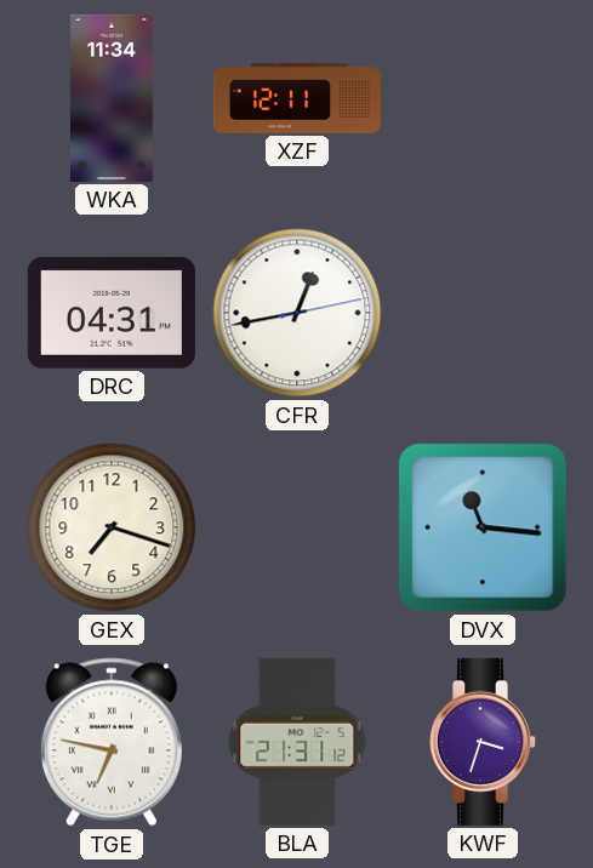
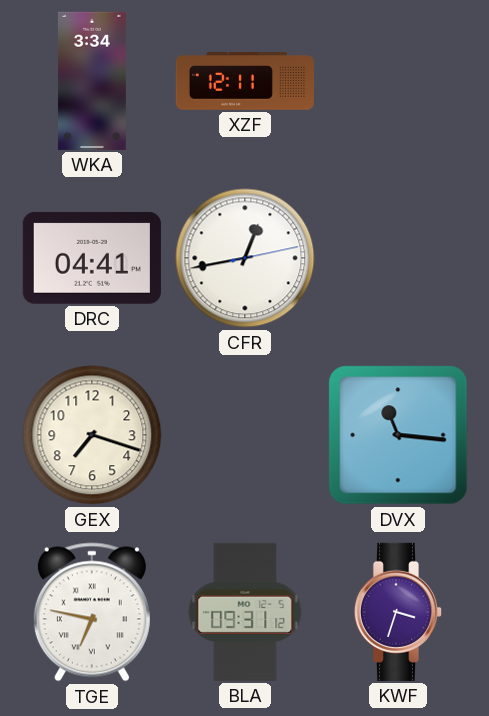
WKA: 11:34 -> 3:34
DRC: 04:31 -> 04:41
BLA: 21:31 -> 09:31
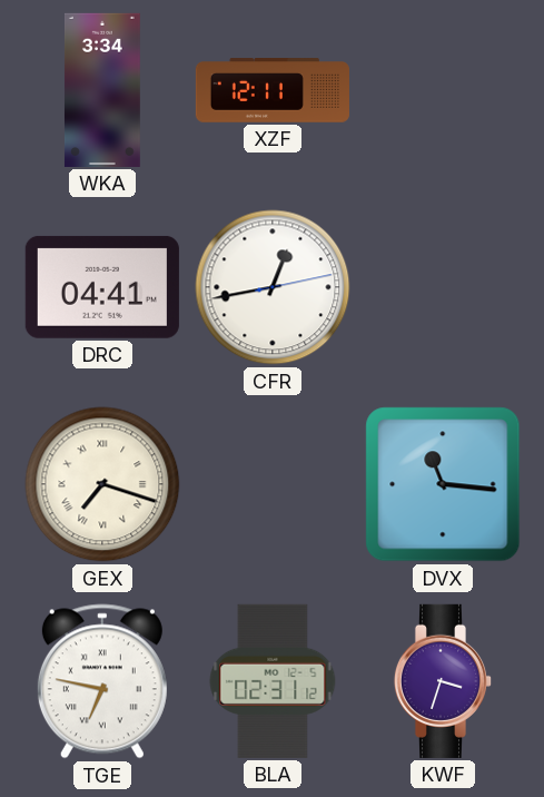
GEX numerals: Arabic -> Roman
BLA: 09:31 -> 02:31
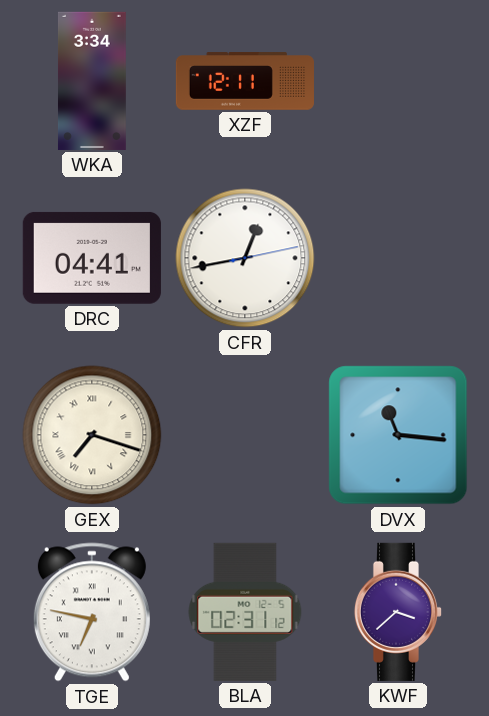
KWF: 3:33 -> 3:38
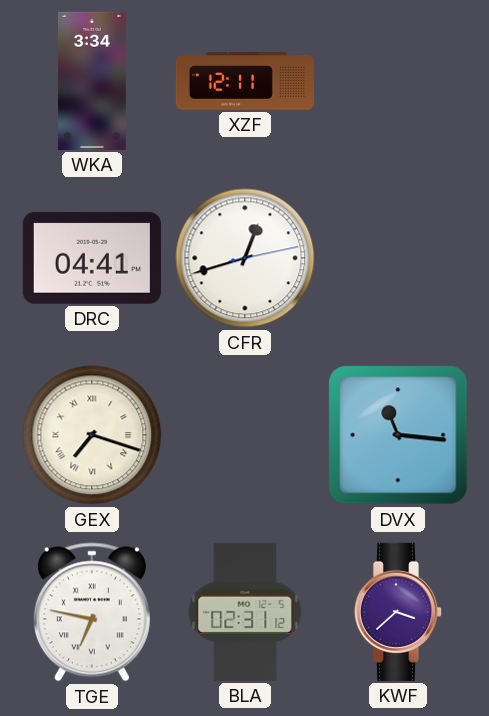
CFR: 12:43 -> 12:42
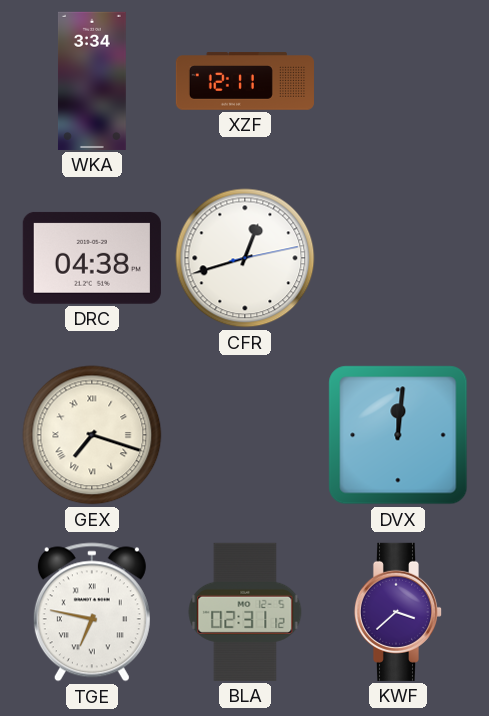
DRC: 04:41 -> 04:38
DVX: 11:16 -> 12:01
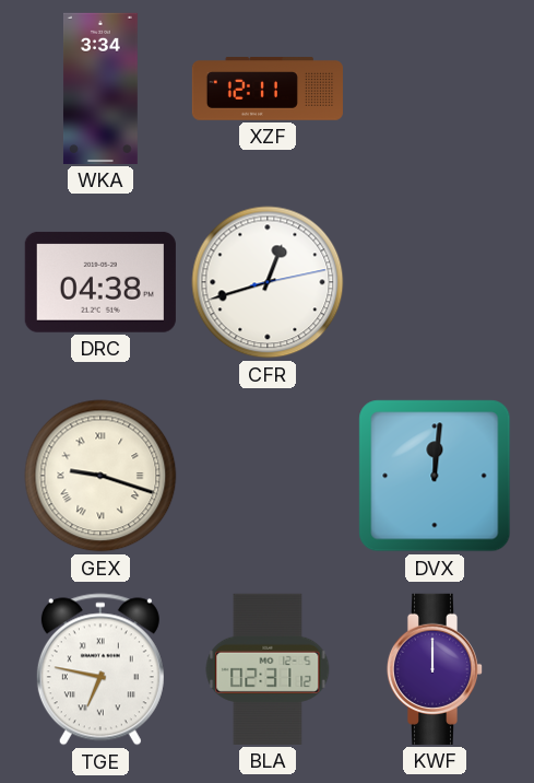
GEX: 7:18 -> 9:18
KWF: 3:38 -> 12:00
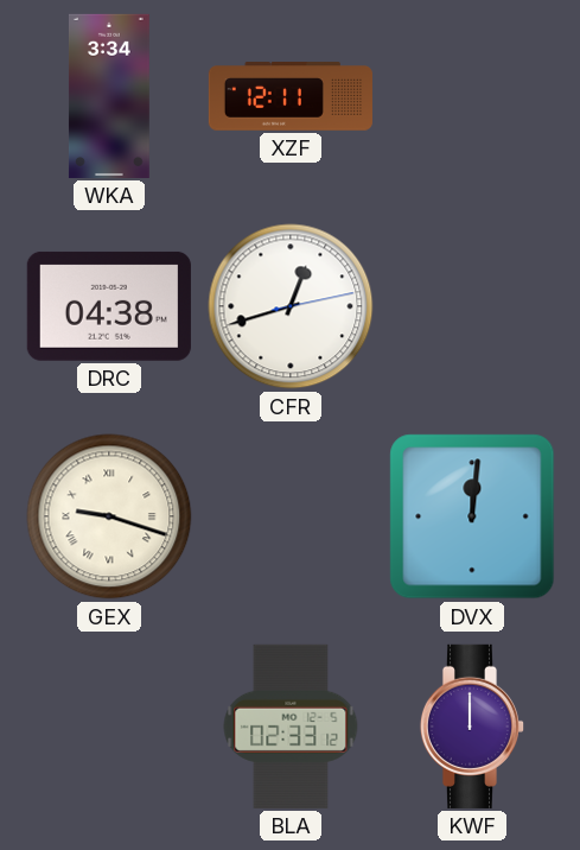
TGE: 6:47 -> none
BLA: 02:31 -> 02:33
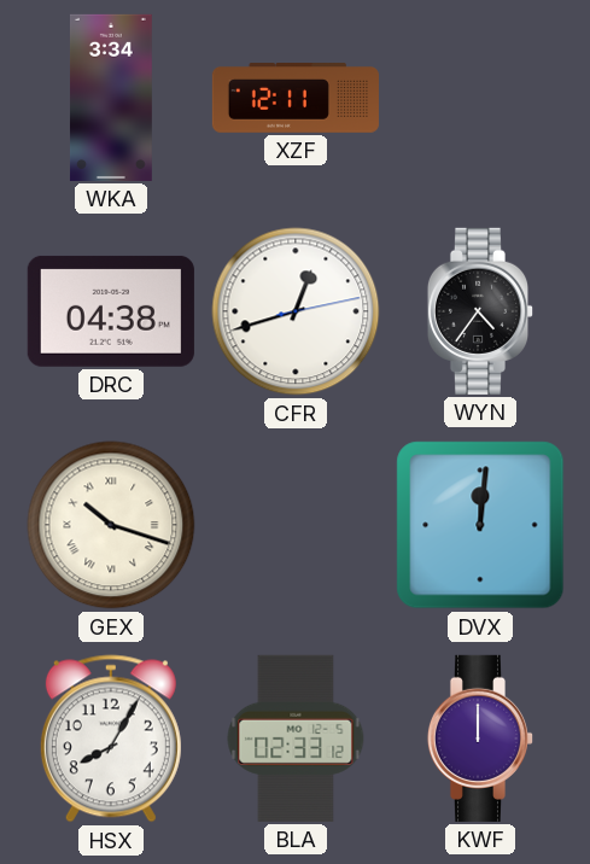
WYN: none -> 4:36
GEX: 9:18 -> 10:18
HSX: none -> 8:05
